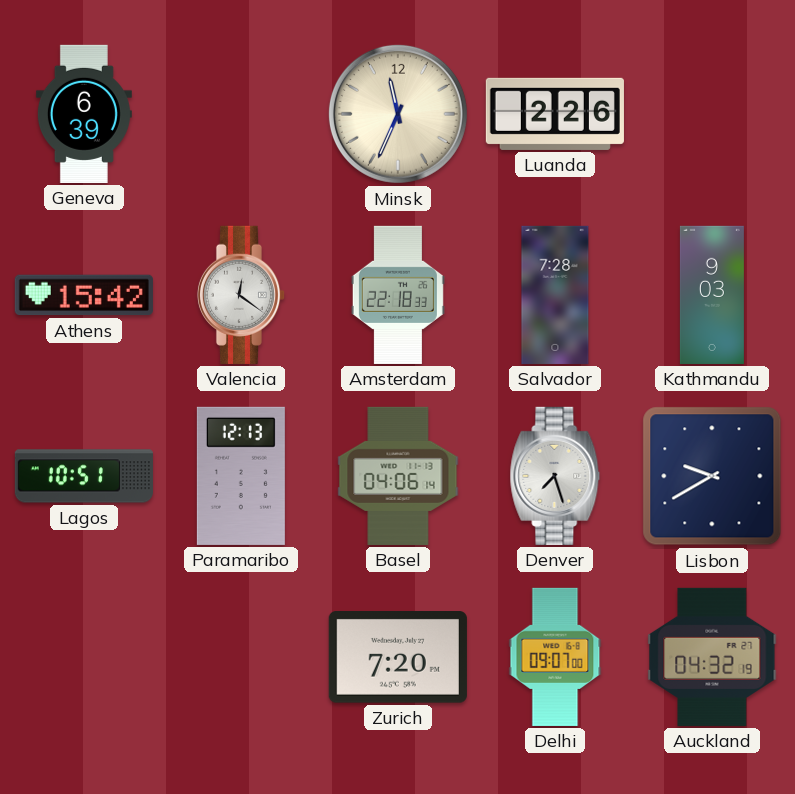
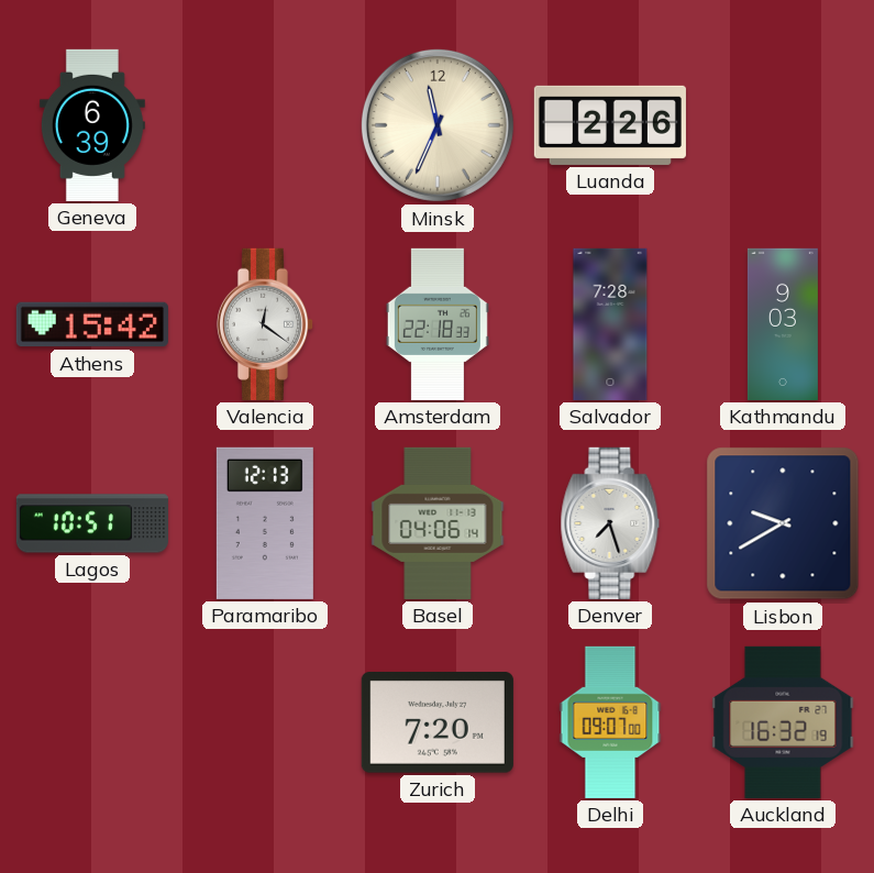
Auckland: 04:32 -> 16:32
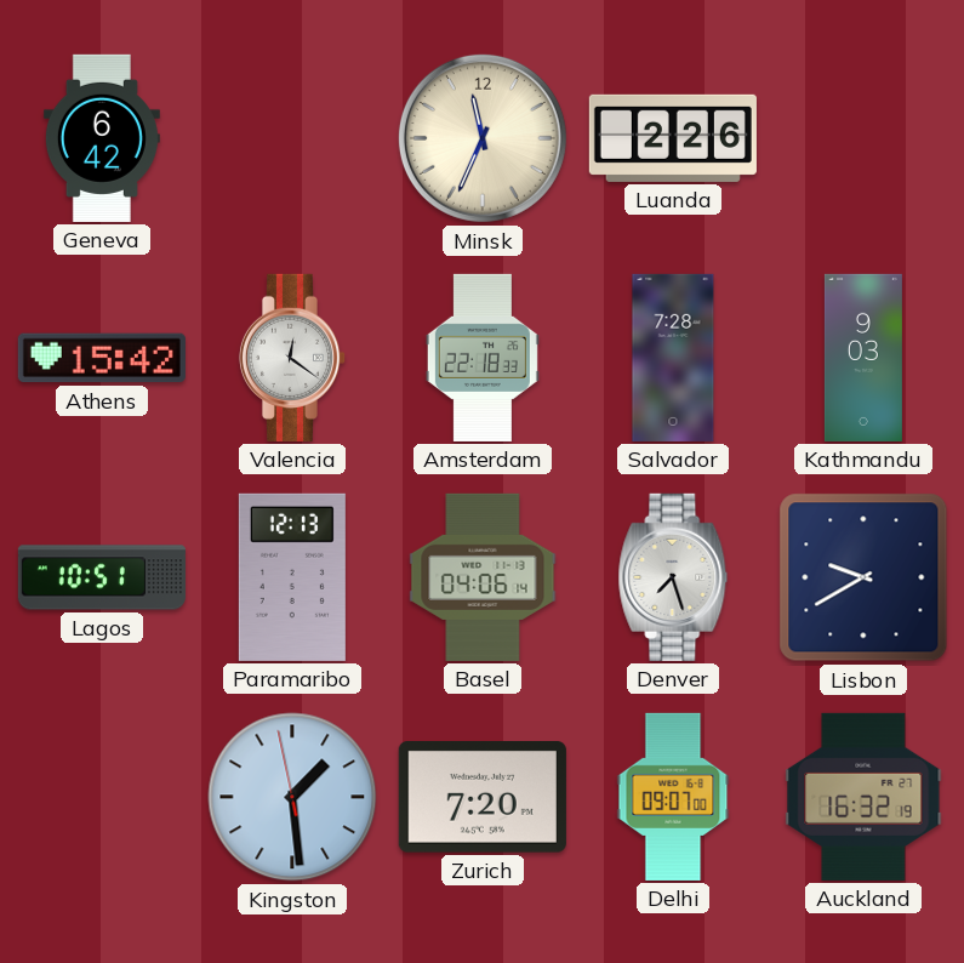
Geneva: 6:39 -> 6:42
Kingston: none -> 1:28
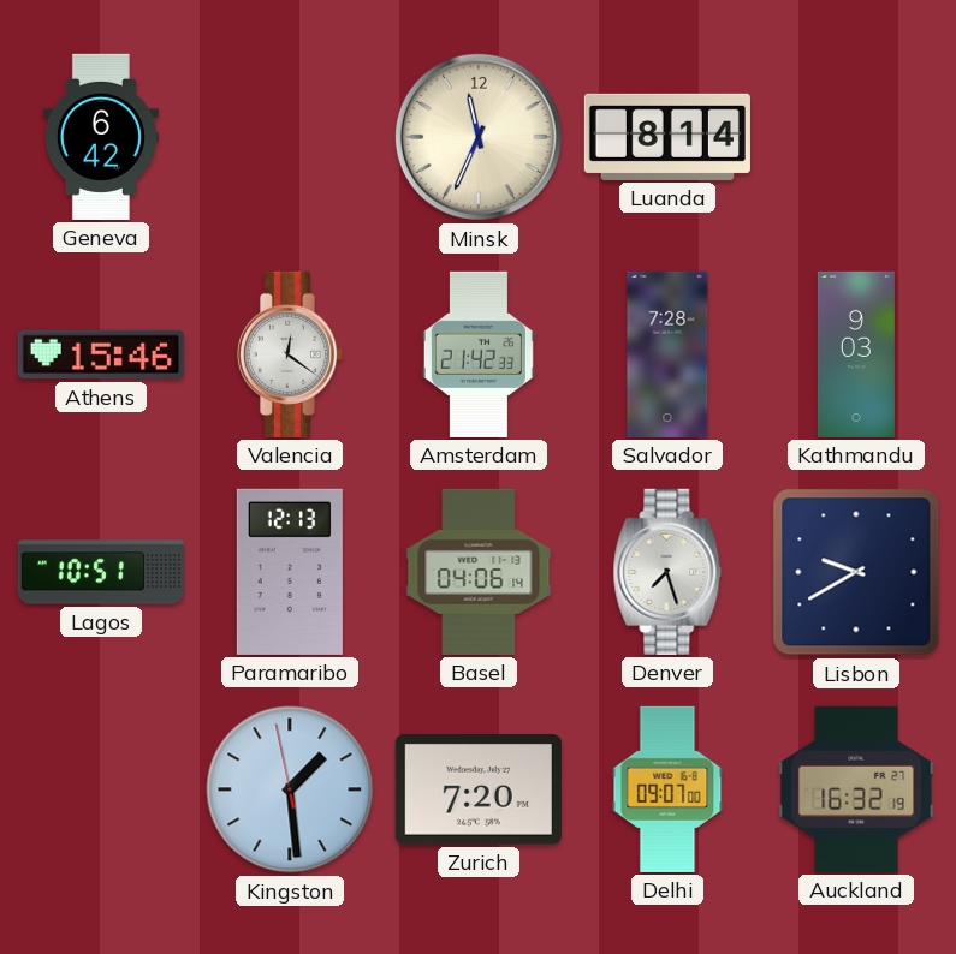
Luanda: 2:26 -> 8:14
Athens: 15:42 -> 15:46
Amsterdam: 22:18 -> 21:42
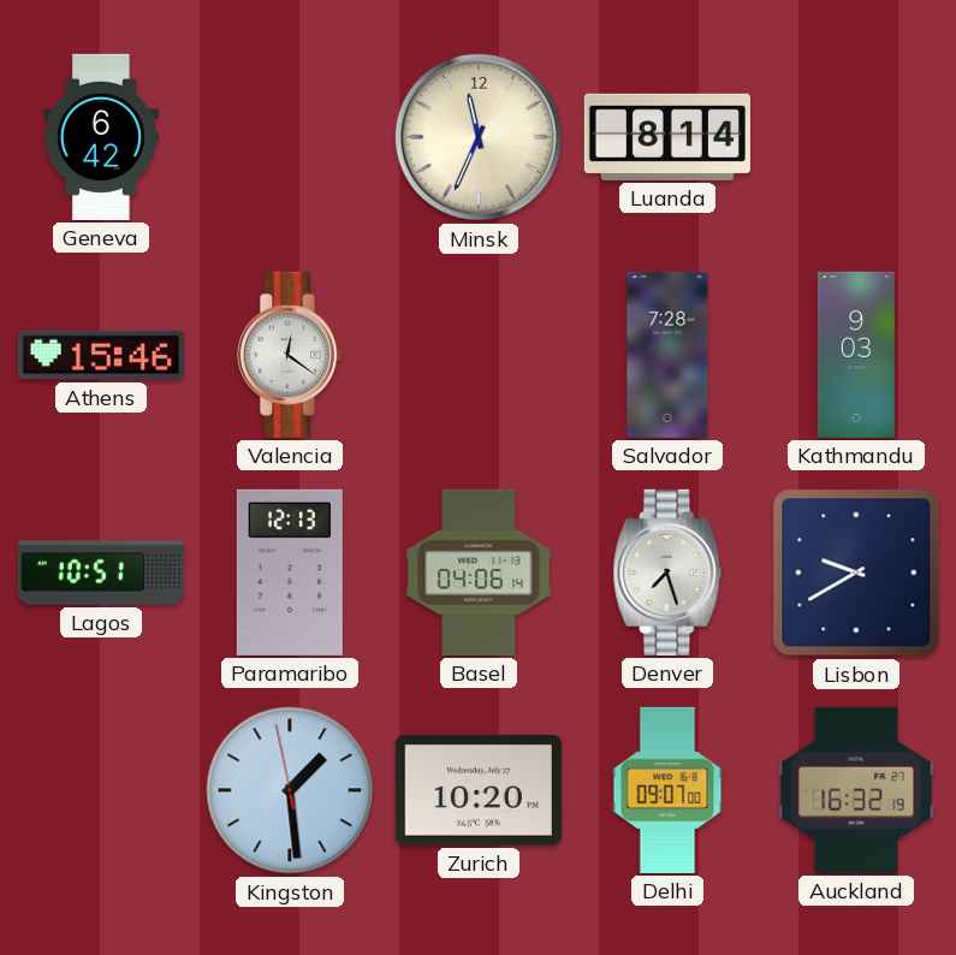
Amsterdam: 21:42 -> none
Zurich: 7:20 -> 10:20
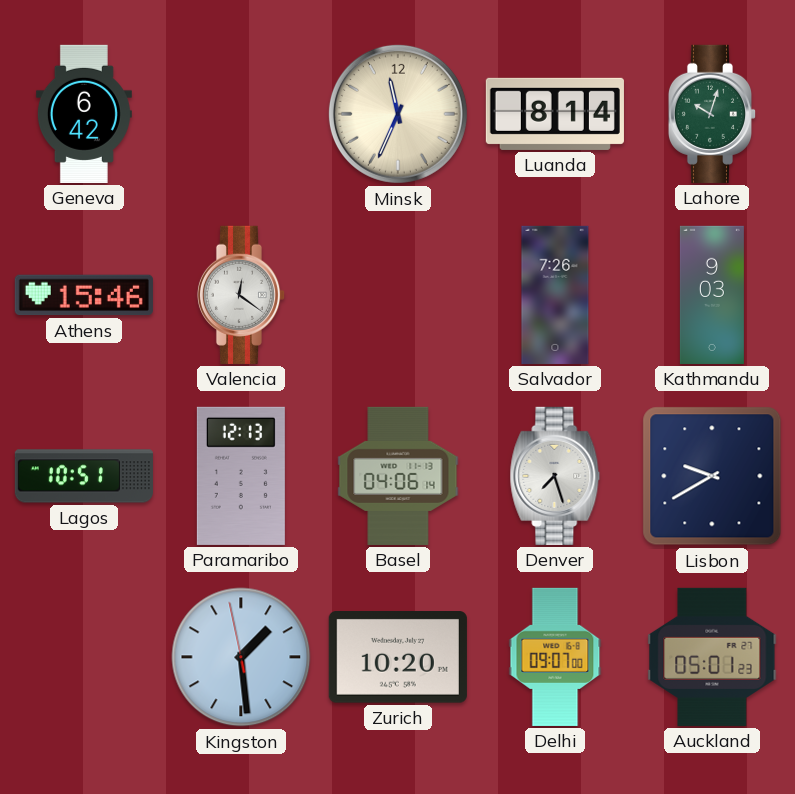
Lahore: none -> 10:03
Salvador: 7:28 -> 7:26
Auckland: 16:32 -> 05:01
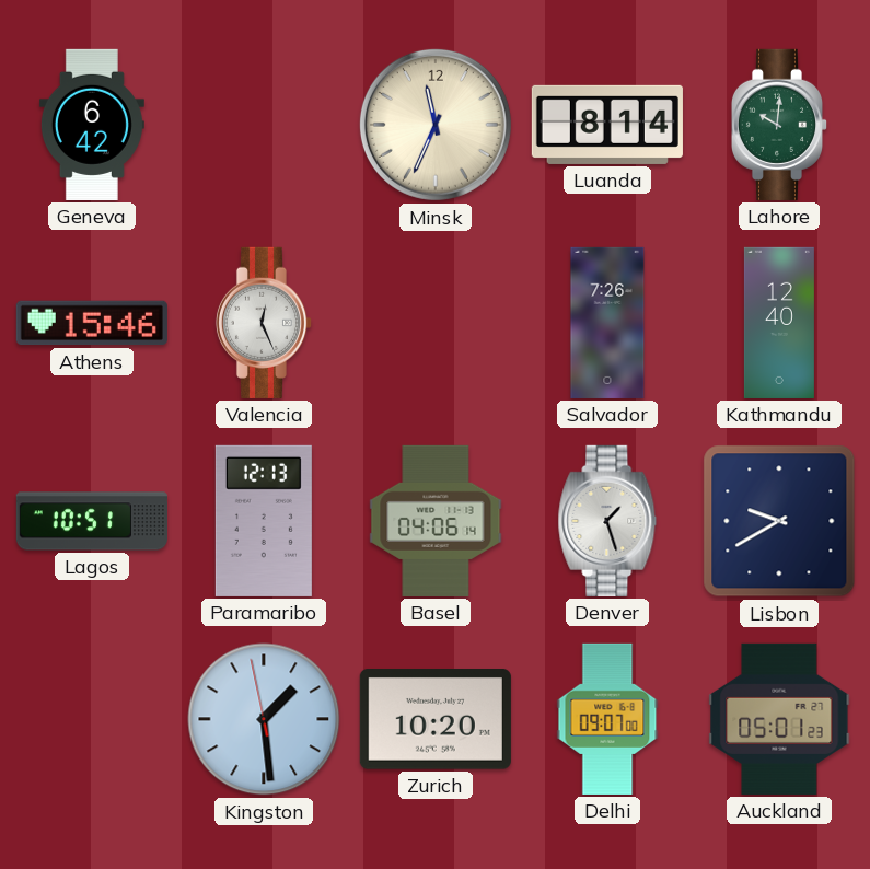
Lahore: 10:03 -> 10:01
Valencia: 12:21 -> 12:26
Kathmandu: 9:03 -> 12:40
Denver: 7:27 -> 1:27
